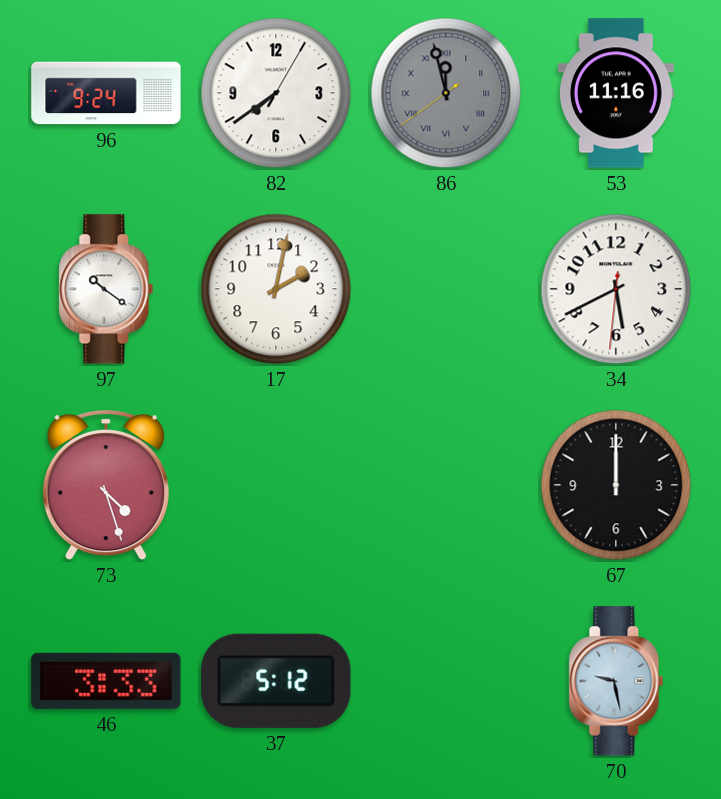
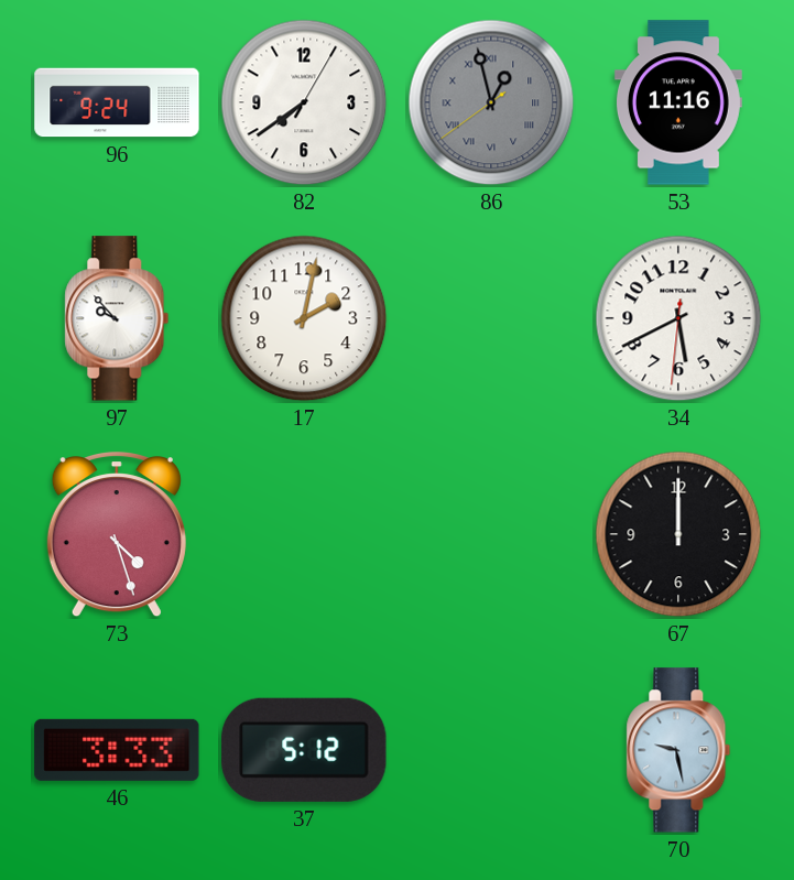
86: 11:57 -> 12:57
97: 10:21 -> 9:53
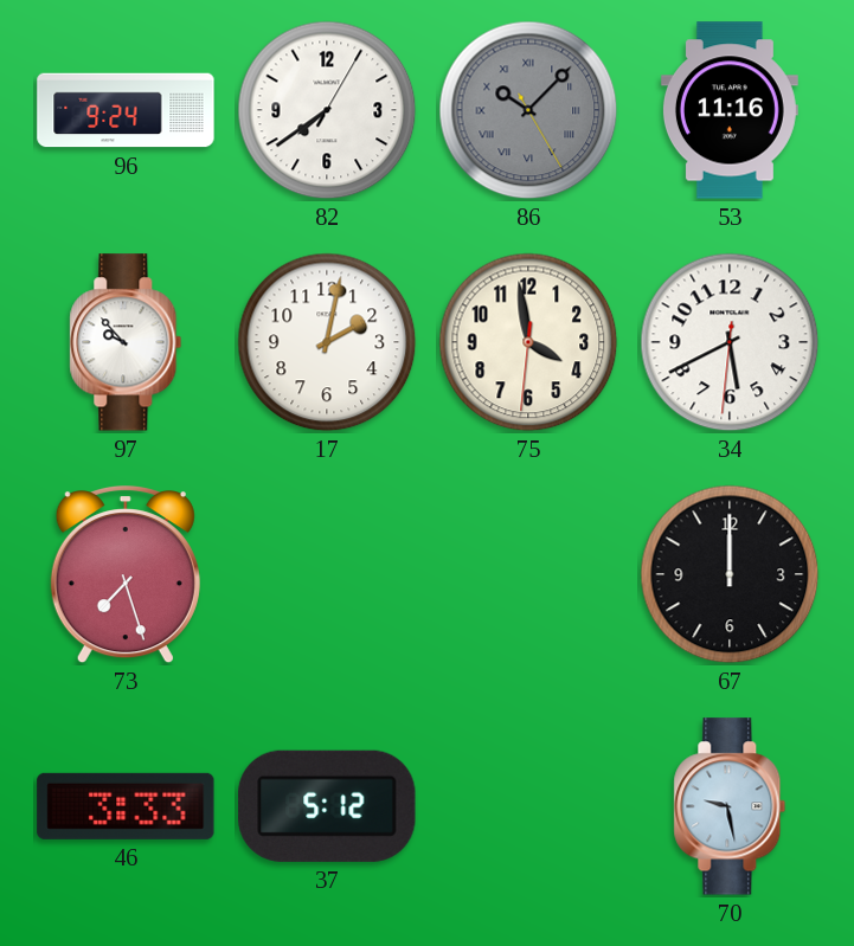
86: 12:57 -> 10:07
75: none -> 3:58
73: 4:27 -> 7:27
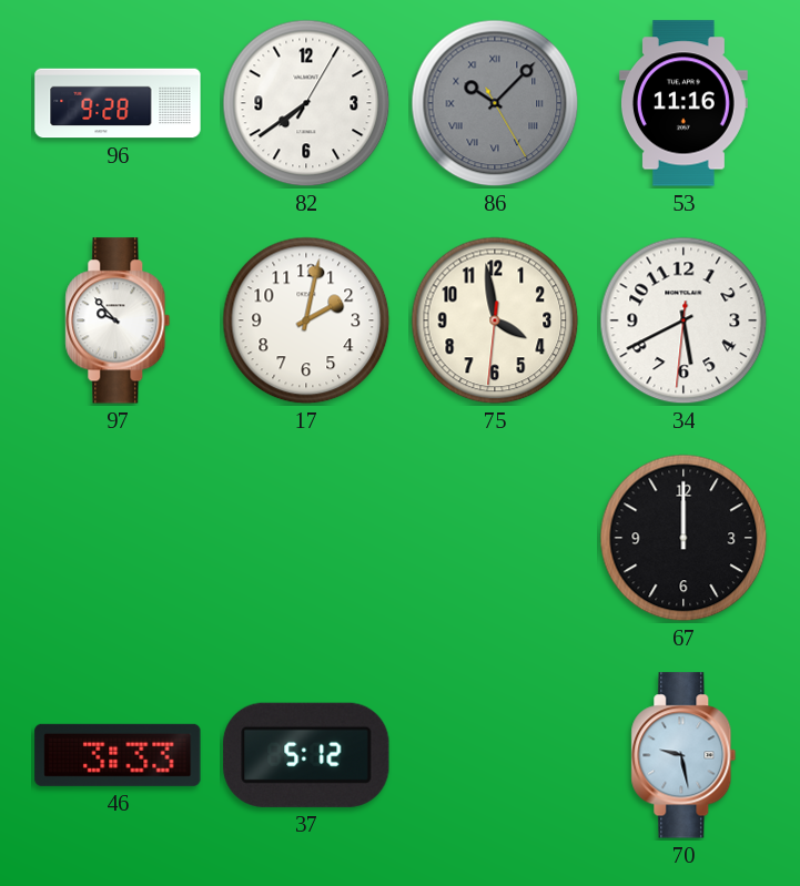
96: 9:24 -> 9:28
73: 7:27 -> none
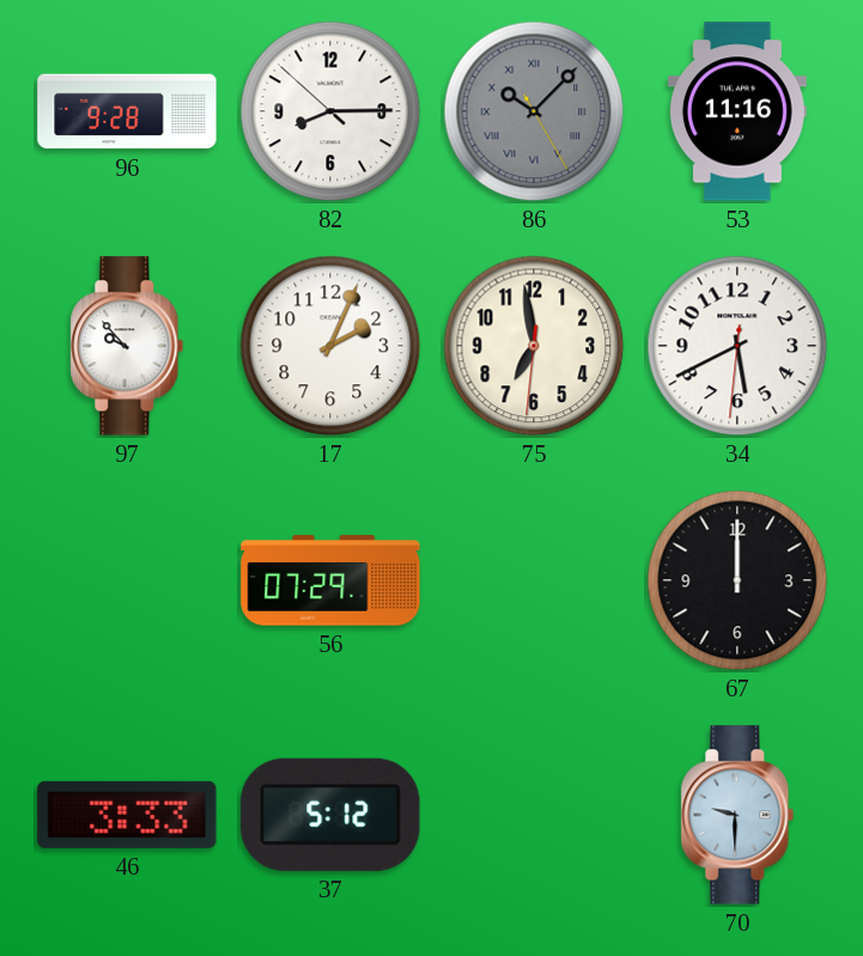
82: 7:39 -> 8:14
17: 2:02 -> 2:04
75: 3:58 -> 6:58
56: none -> 07:29
70: 9:28 -> 9:30
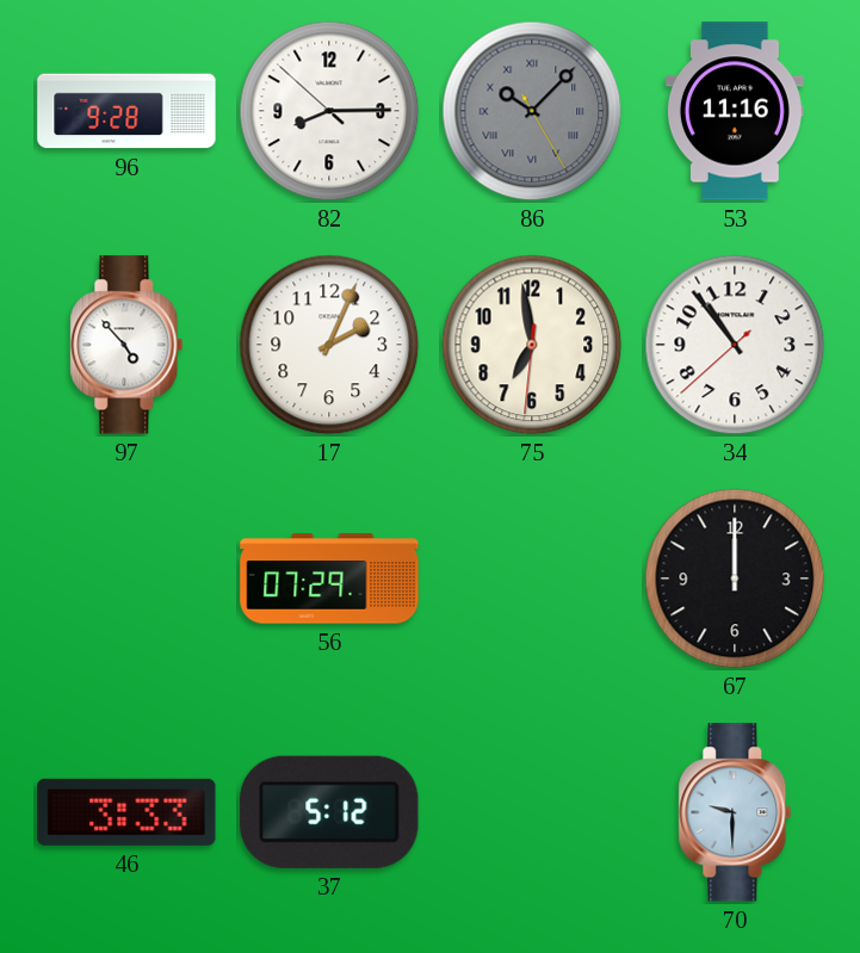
97: 9:53 -> 4:53
34: 5:40 -> 10:53
